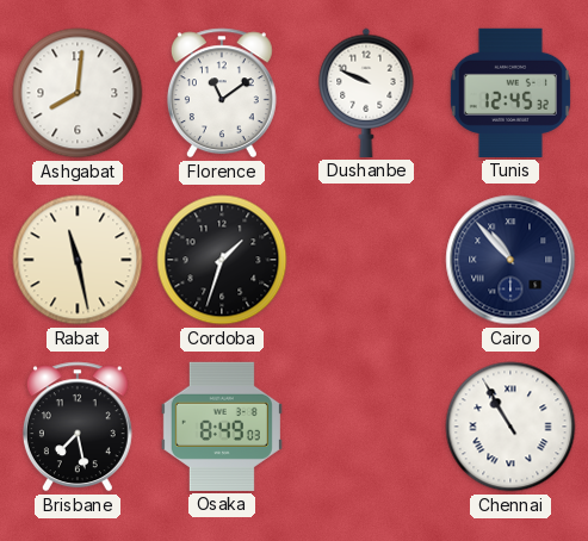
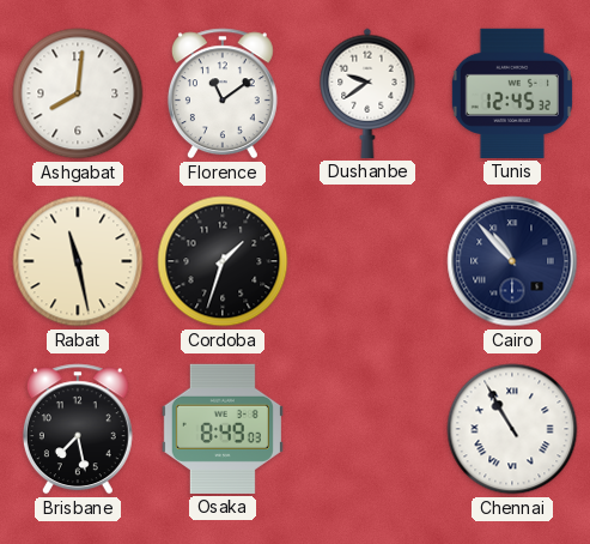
Dushanbe: 9:49 -> 9:39
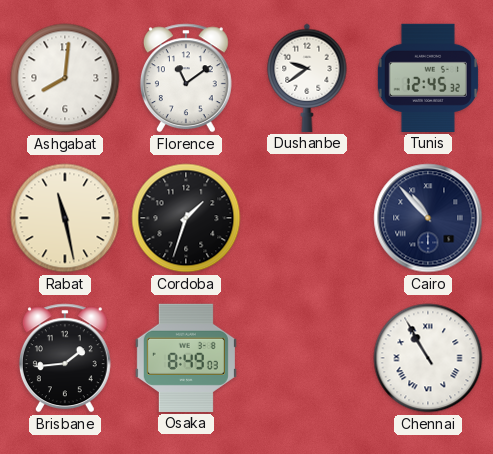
Brisbane: 7:28 -> 1:44
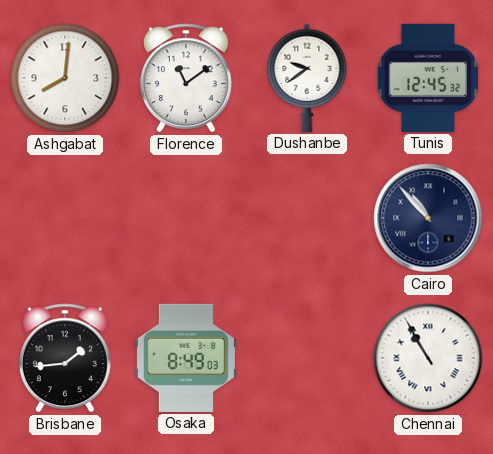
Rabat: 11:28 -> none
Cordoba: 1:33 -> none
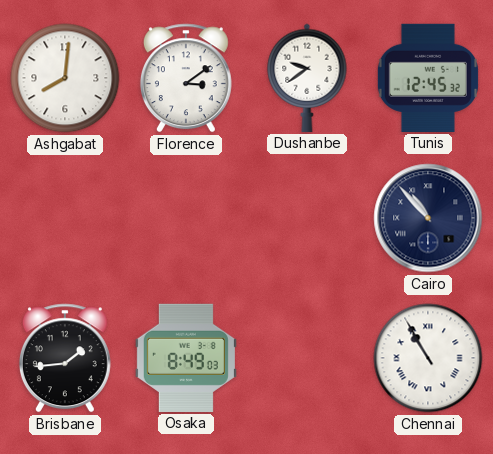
Florence: 11:09 -> 3:09
